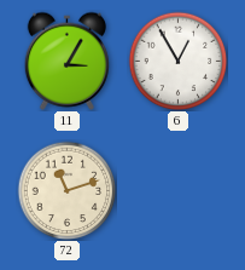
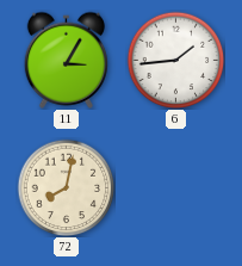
6: 12:55 -> 1:44
72: 11:12 -> 8:02
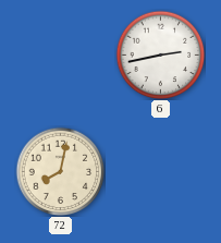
11: 3:05 -> none
6: 1:44 -> 2:43
